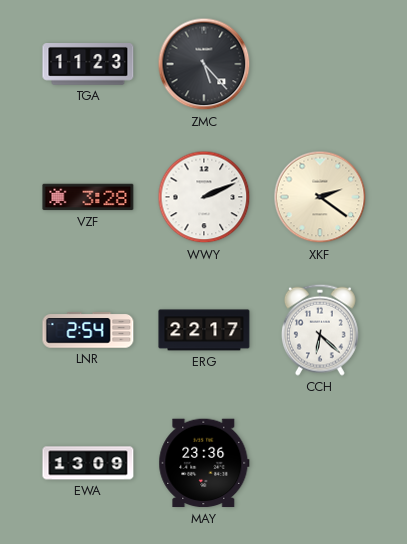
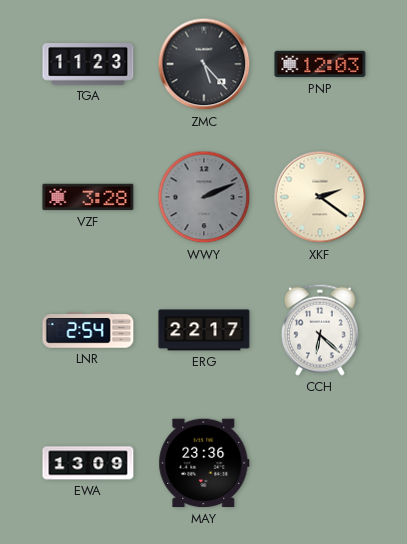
PNP: none -> 12:03
WWY dial: white -> grey
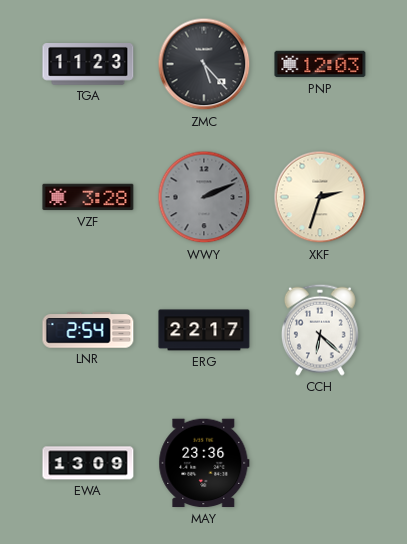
XKF: 2:21 -> 2:33
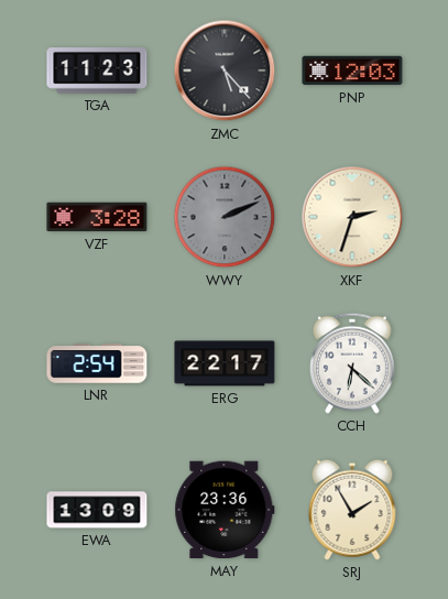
SRJ: none -> 1:55
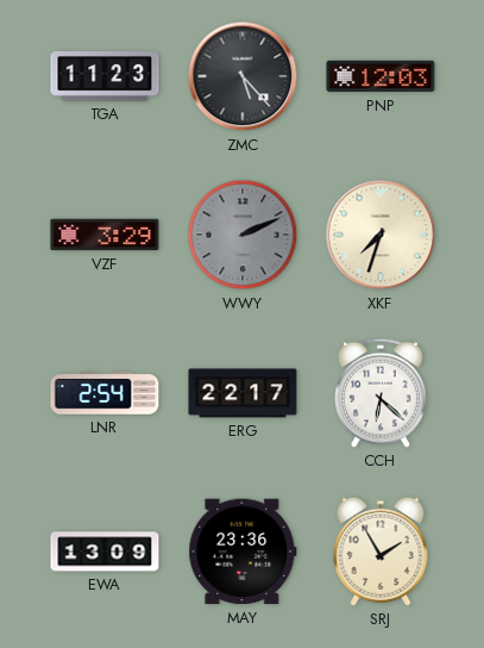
VZF: 3:28 -> 3:29
XKF: 2:33 -> 7:33
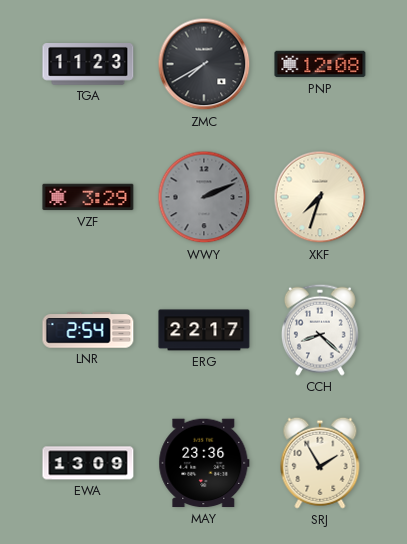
ZMC: 5:23 -> 7:40
PNP: 12:03 -> 12:08
CCH: 6:22 -> 8:22
